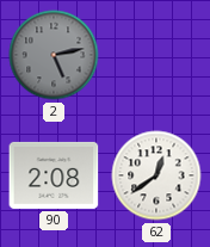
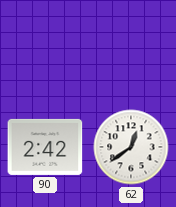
2: 5:13 -> none
90: 2:08 -> 2:42
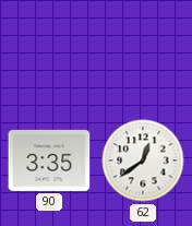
90: 2:42 -> 3:35
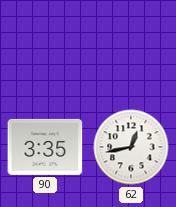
62: 12:39 -> 12:43
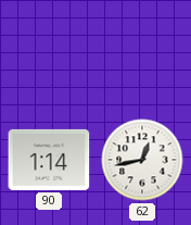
90: 3:35 -> 1:14
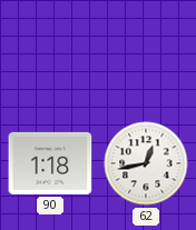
90: 1:14 -> 1:18
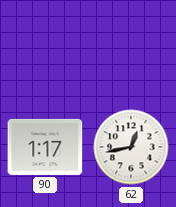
90: 1:18 -> 1:17
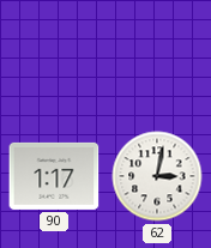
62: 12:43 -> 3:02
